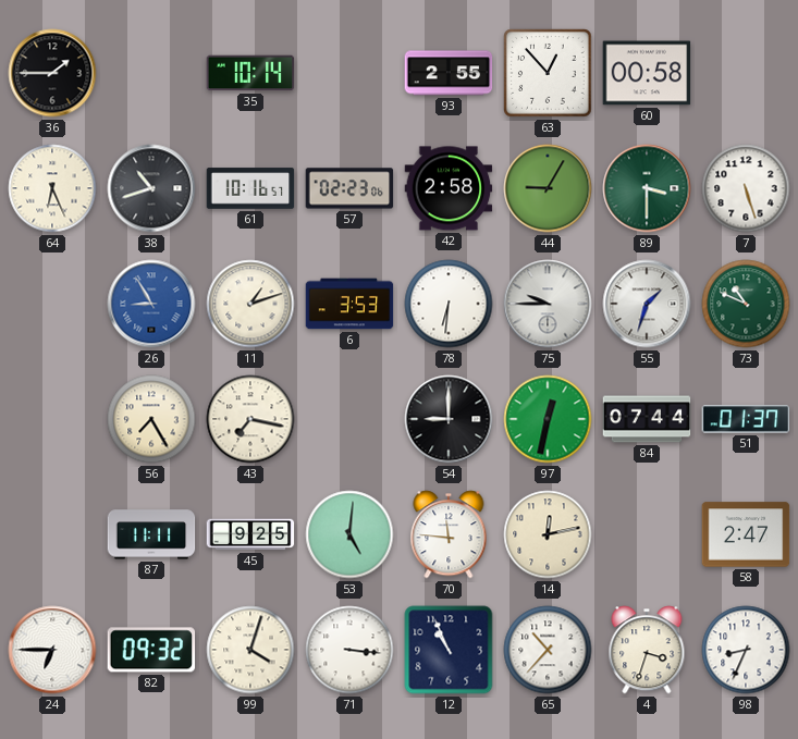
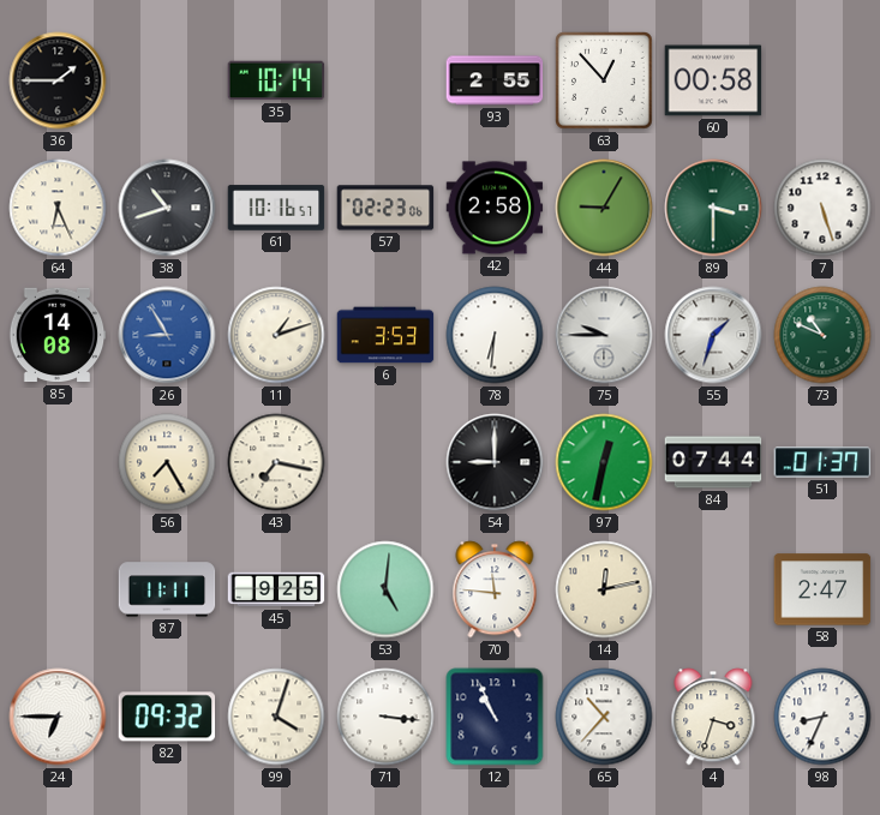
85: none -> 14:08
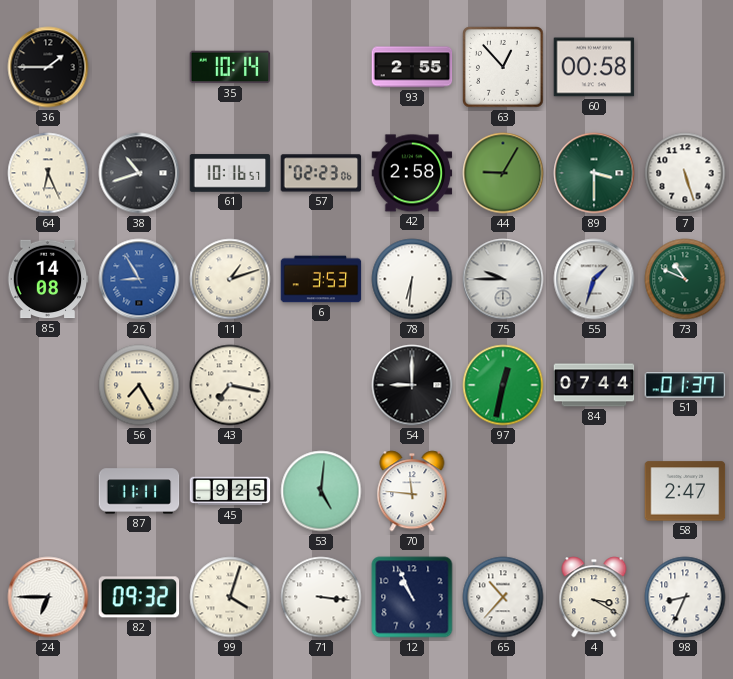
14: 12:13 -> none
4: 3:33 -> 3:20
